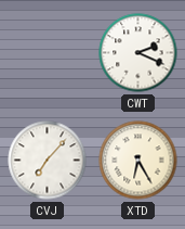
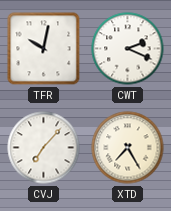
TFR: none -> 10:02
XTD: 6:25 -> 7:25
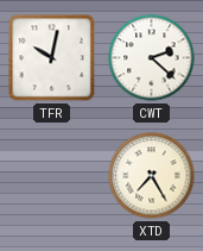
CWT: 2:19 -> 2:22
CVJ: 7:07 -> none
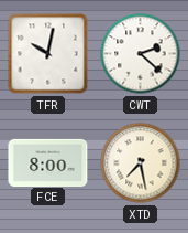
FCE: none -> 8:00
XTD: 7:25 -> 7:28
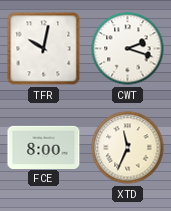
CWT: 2:22 -> 2:18
XTD: 7:28 -> 11:34
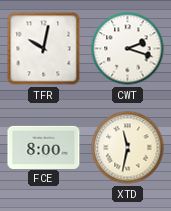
XTD: 11:34 -> 11:32
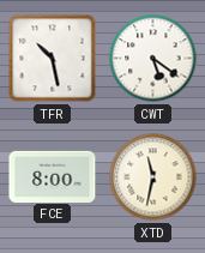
TFR: 10:02 -> 10:28
CWT: 2:18 -> 5:21
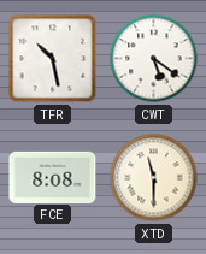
FCE: 8:00 -> 8:08
XTD: 11:32 -> 11:30
